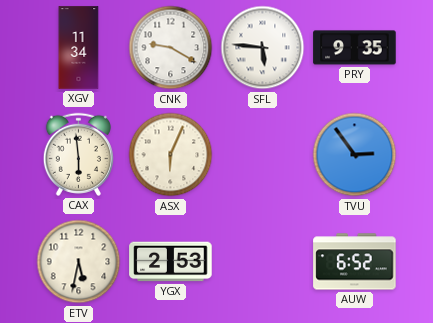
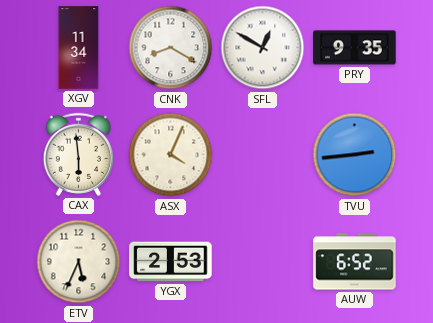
CNK: 9:20 -> 8:20
SFL: 5:46 -> 12:50
ASX: 6:04 -> 4:04
TVU: 2:54 -> 2:44
ETV: 5:32 -> 5:34
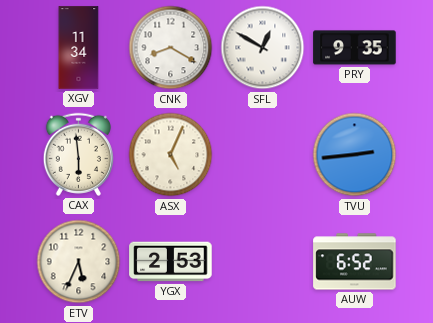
ASX: 4:04 -> 5:04
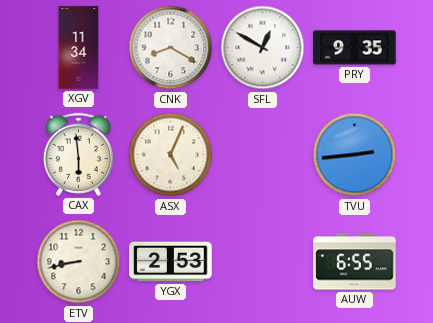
ETV: 5:34 -> 8:43
AUW: 6:52 -> 6:55
